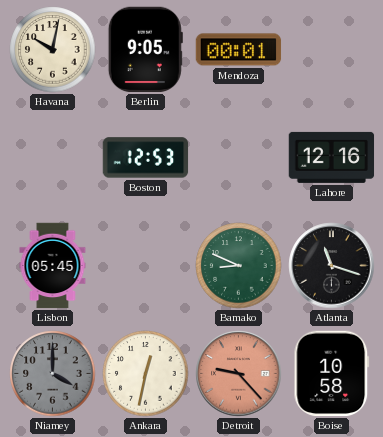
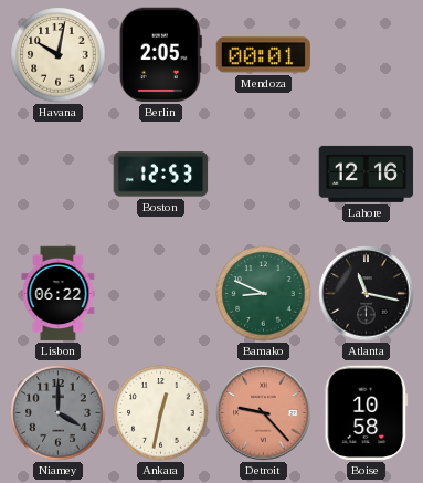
Berlin: 9:05 -> 2:05
Lisbon: 05:45 -> 06:22
Atlanta: 11:18 -> 11:17
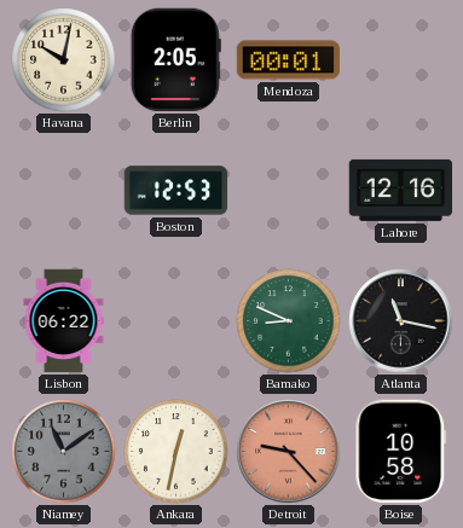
Niamey: 4:00 -> 11:09
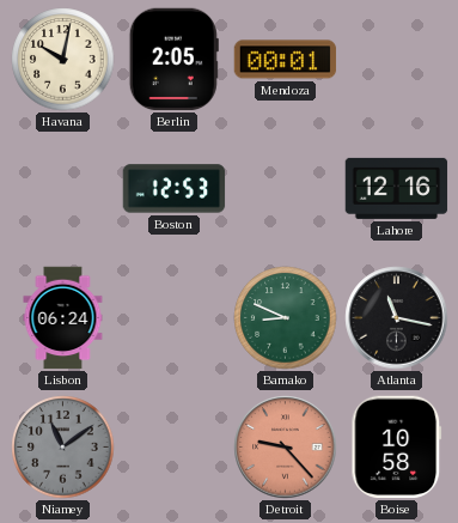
Lisbon: 06:22 -> 06:24
Ankara: 12:32 -> none
